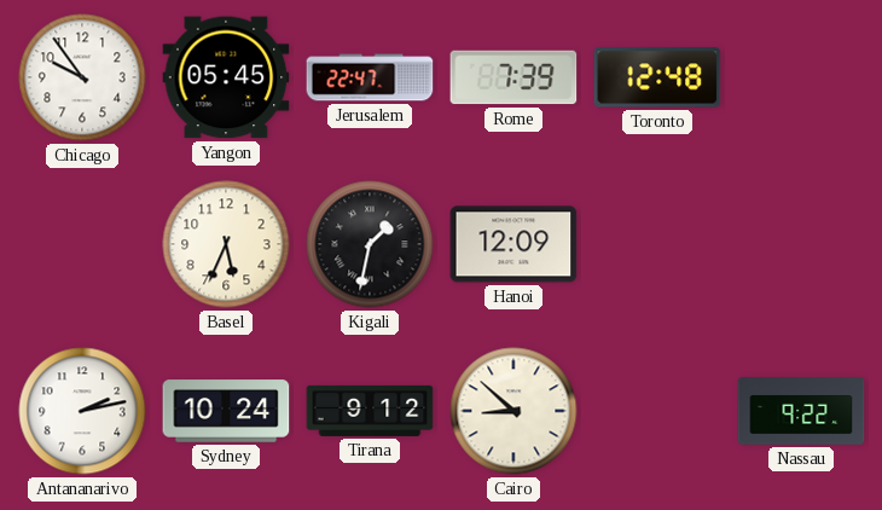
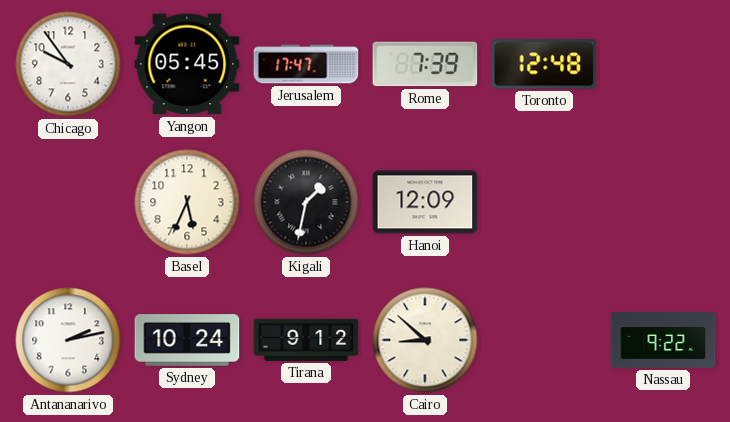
Jerusalem: 22:47 -> 17:47
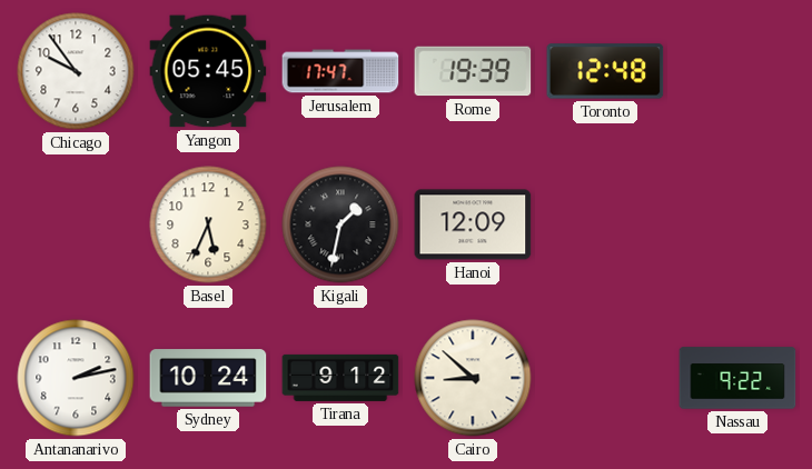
Rome: 7:39 -> 19:39
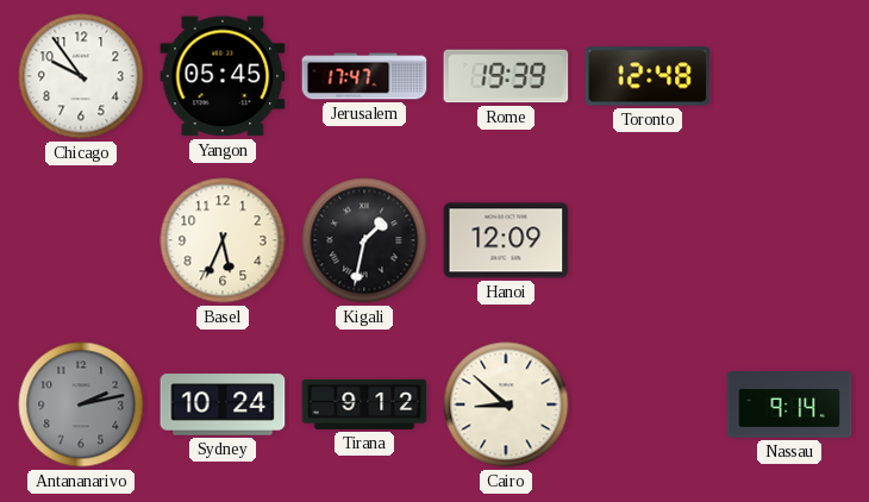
Antananarivo dial: white -> grey
Nassau: 9:22 -> 9:14
